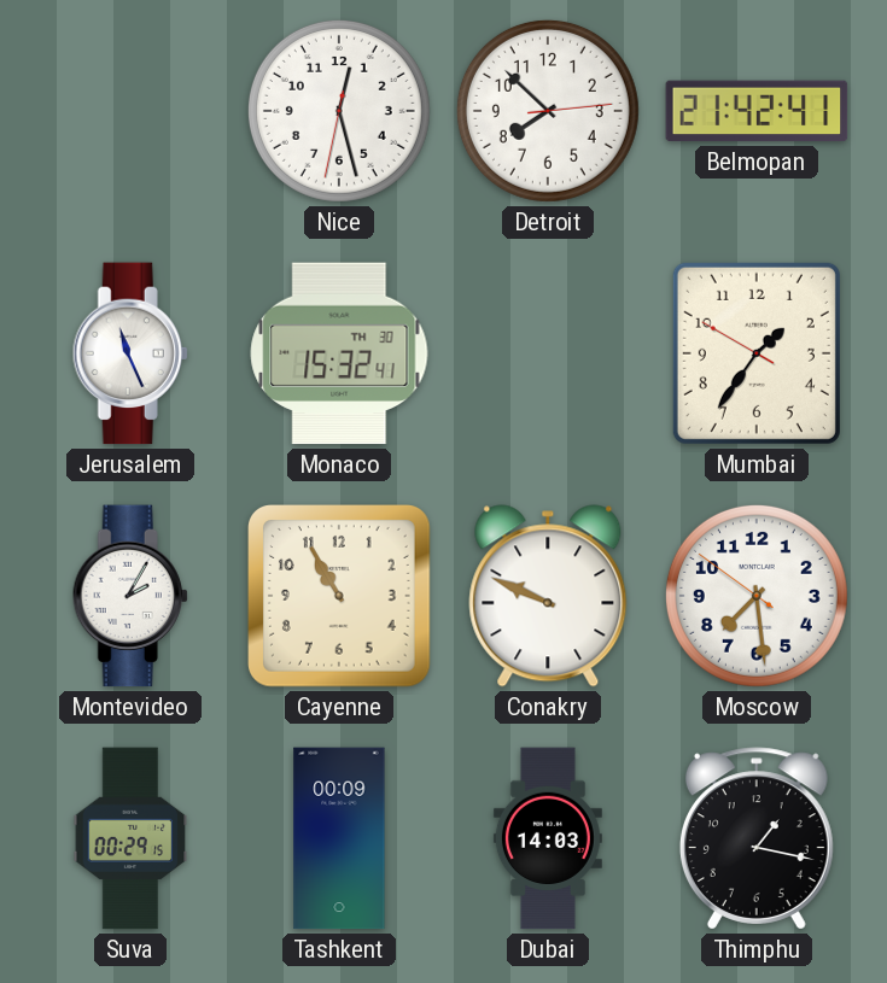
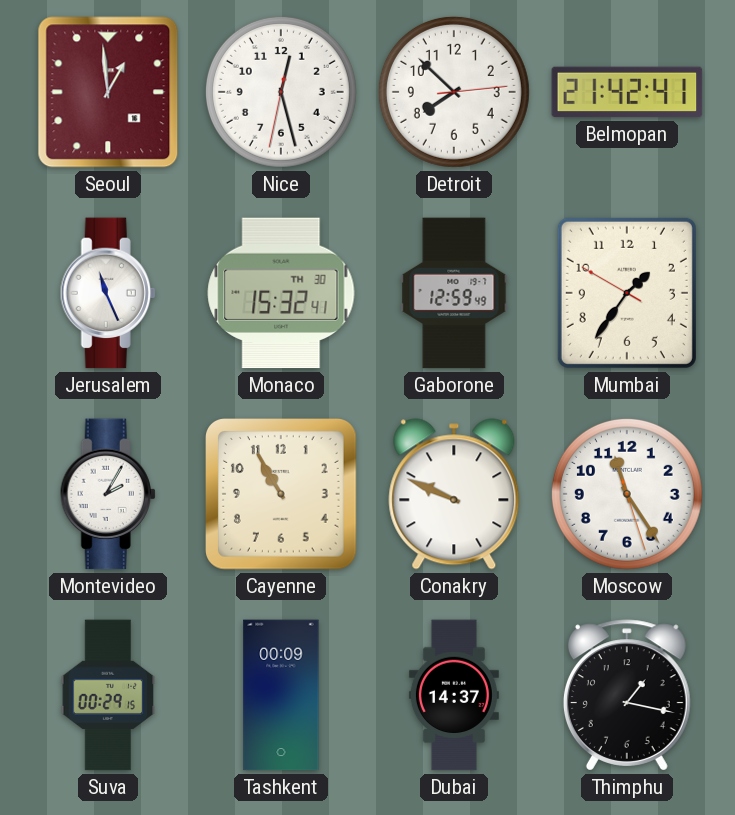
Seoul: none -> 12:59
Gaborone: none -> 12:59
Moscow: 7:28 -> 11:24
Dubai: 14:03 -> 14:37
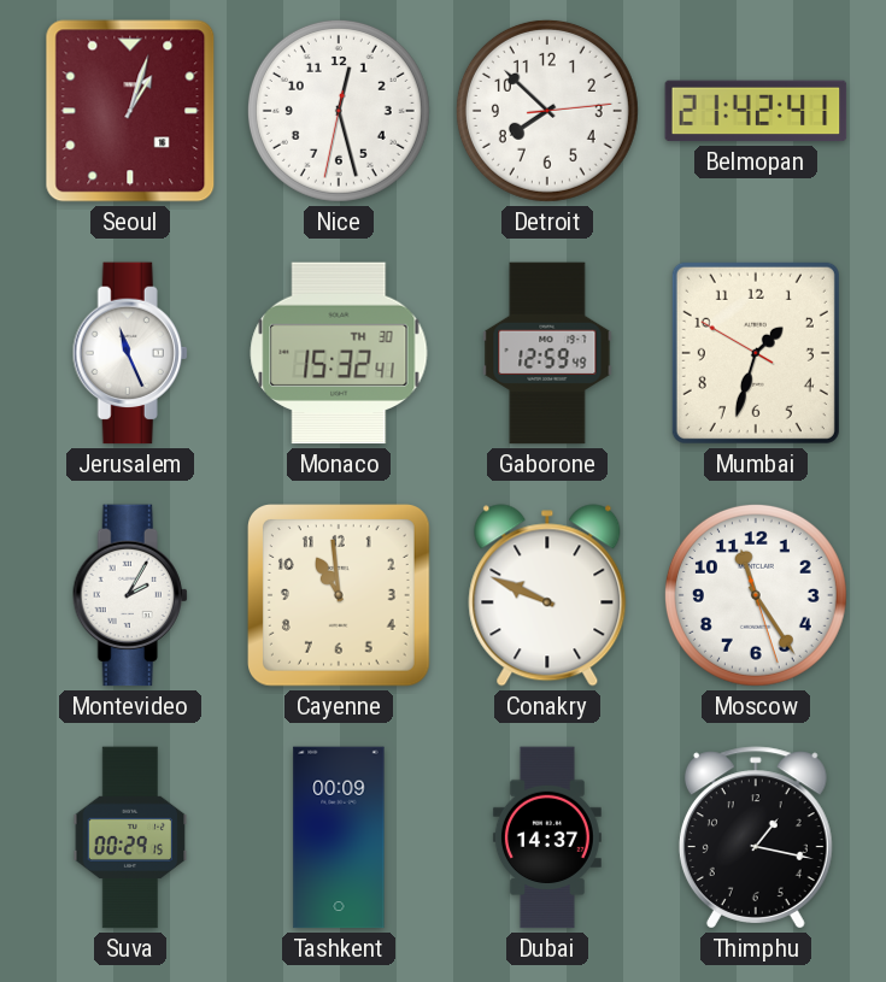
Seoul: 12:59 -> 1:03
Mumbai: 1:35 -> 1:32
Cayenne: 10:55 -> 10:59
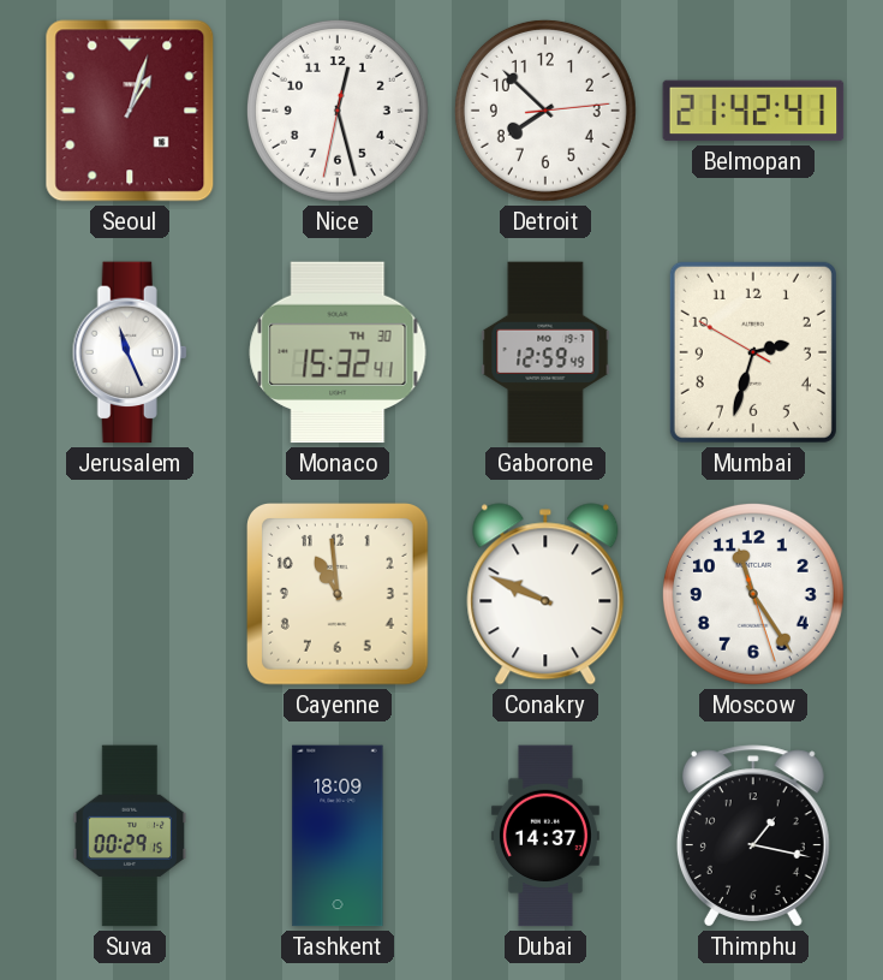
Mumbai: 1:32 -> 2:32
Montevideo: 2:05 -> none
Tashkent: 00:09 -> 18:09
